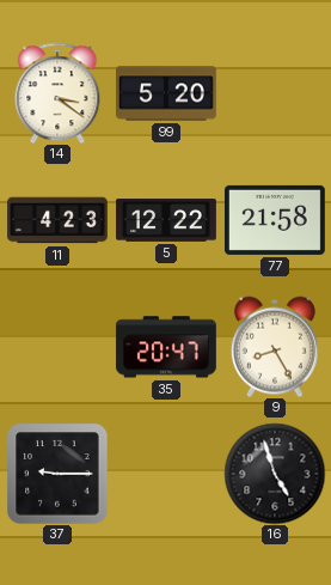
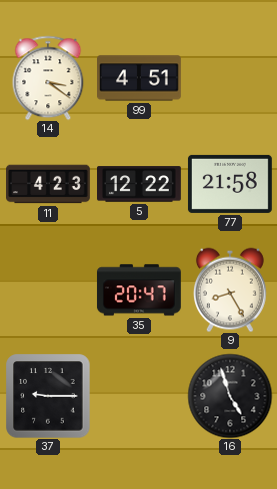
99: 5:20 -> 4:51
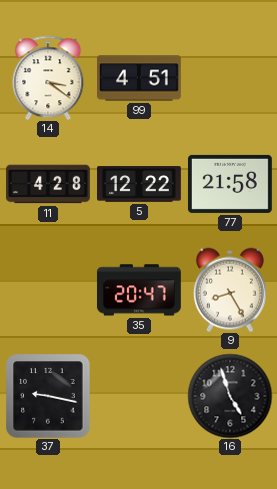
11: 4:23 -> 4:28
37: 9:15 -> 9:17
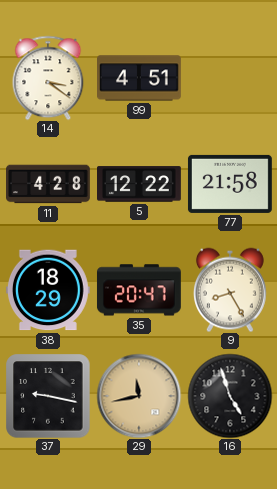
38: none -> 18:29
29: none -> 11:43
